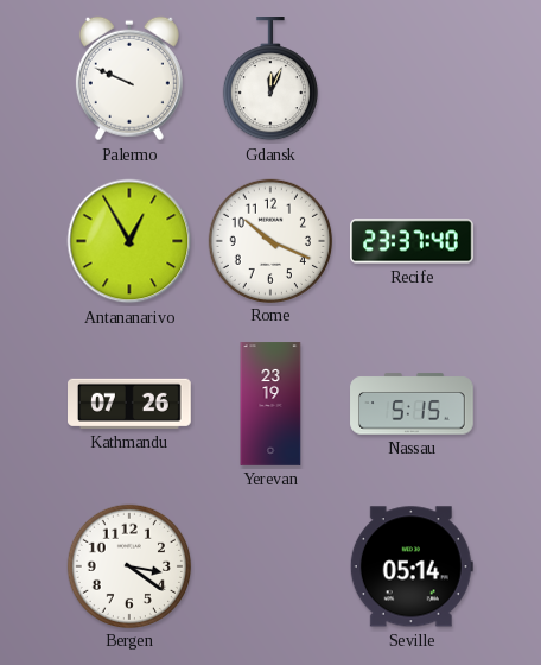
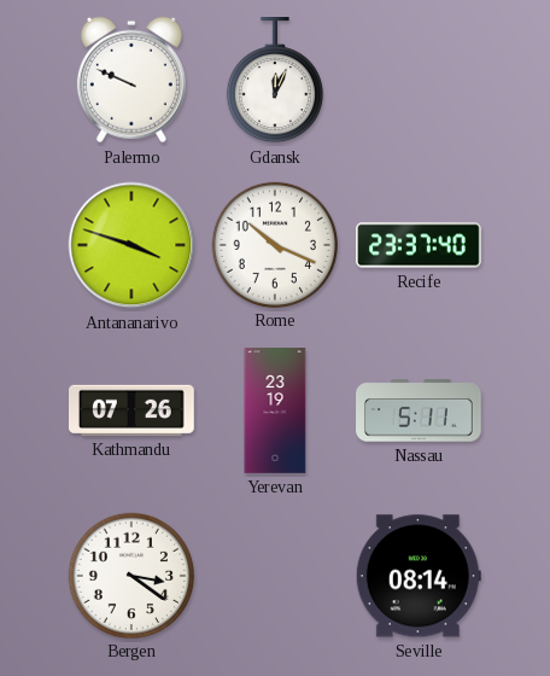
Antananarivo: 12:55 -> 3:48
Nassau: 5:15 -> 5:11
Seville: 05:14 -> 08:14
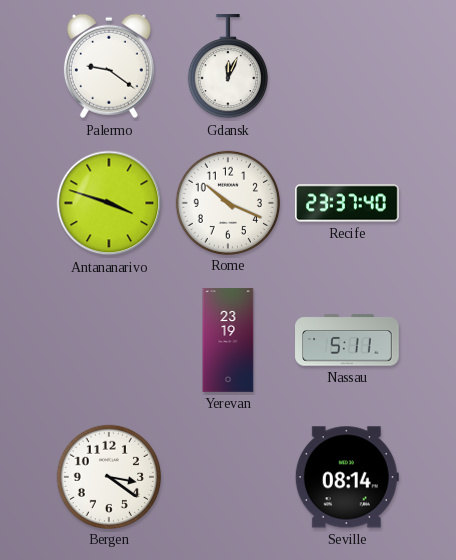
Palermo: 9:49 -> 9:21
Kathmandu: 07:26 -> none
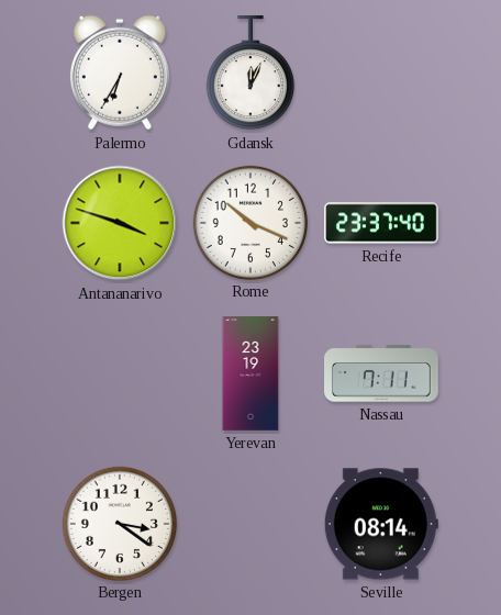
Palermo: 9:21 -> 6:35
Nassau: 5:11 -> 7:11
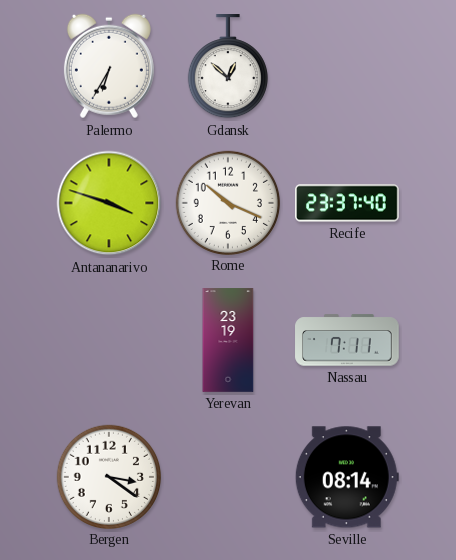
Gdansk: 12:04 -> 12:52
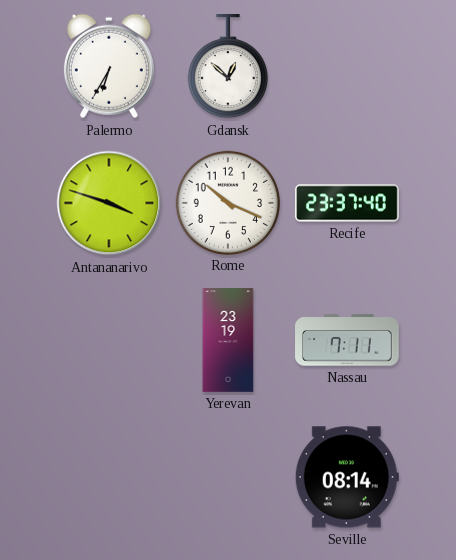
Bergen: 3:21 -> none
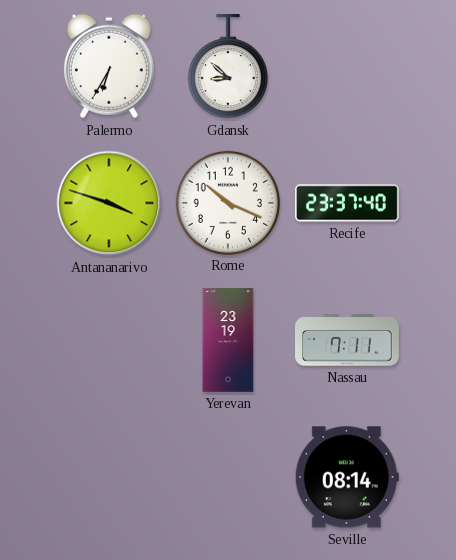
Gdansk: 12:52 -> 8:52
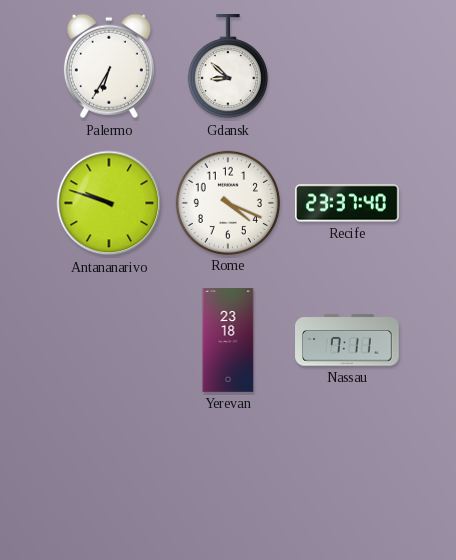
Antananarivo: 3:48 -> 9:48
Rome: 10:19 -> 4:19
Yerevan: 23:19 -> 23:18
Seville: 08:14 -> none
